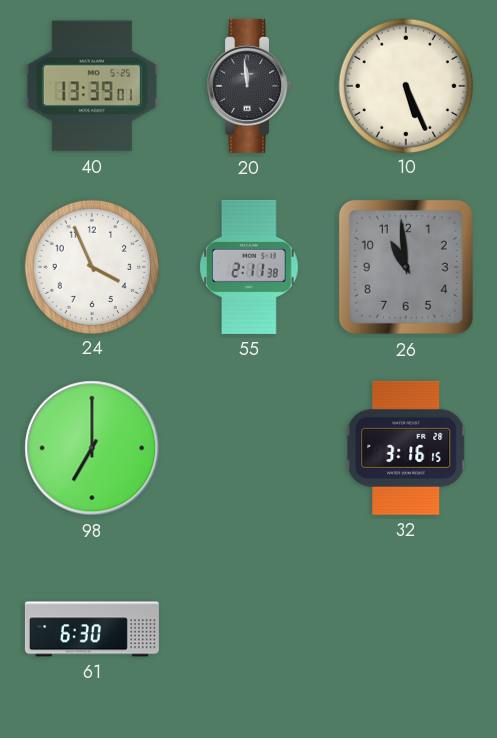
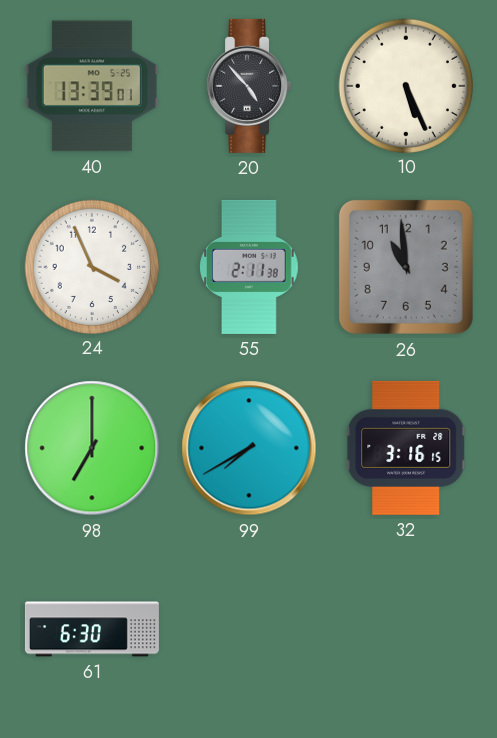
20: 11:59 -> 4:53
99: none -> 7:40
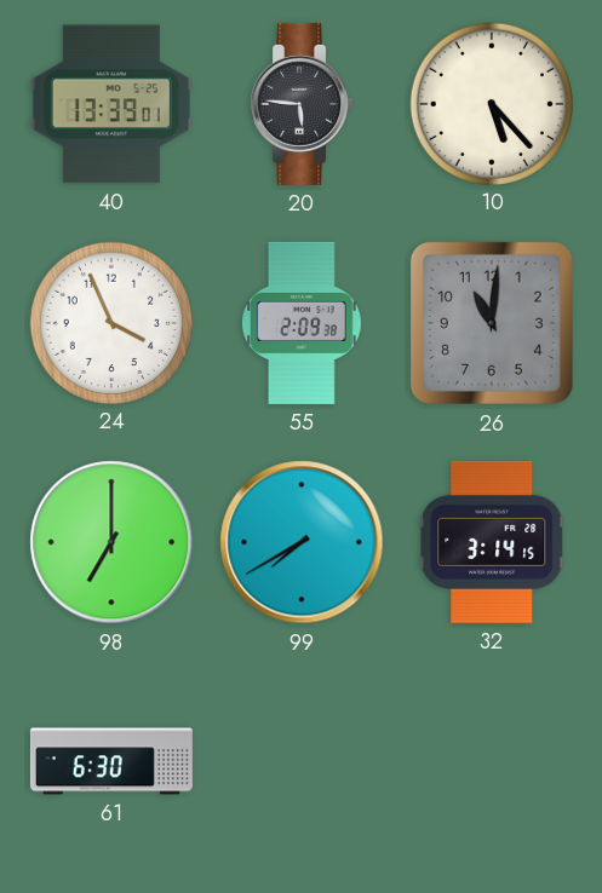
20: 4:53 -> 5:46
10: 5:26 -> 5:23
55: 2:11 -> 2:09
26: 10:59 -> 11:01
32: 3:16 -> 3:14
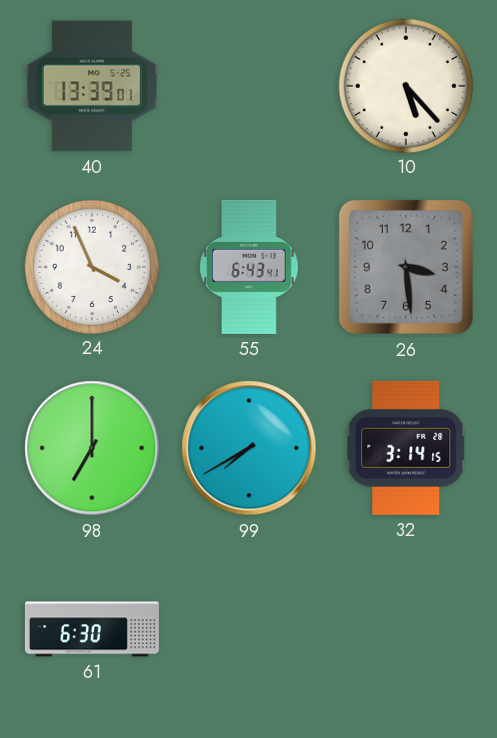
20: 5:46 -> none
55: 2:09 -> 6:43
26: 11:01 -> 3:29
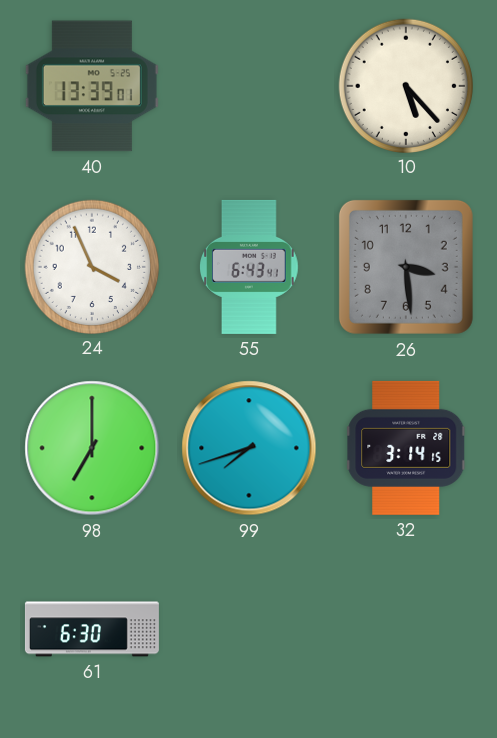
99: 7:40 -> 7:42
